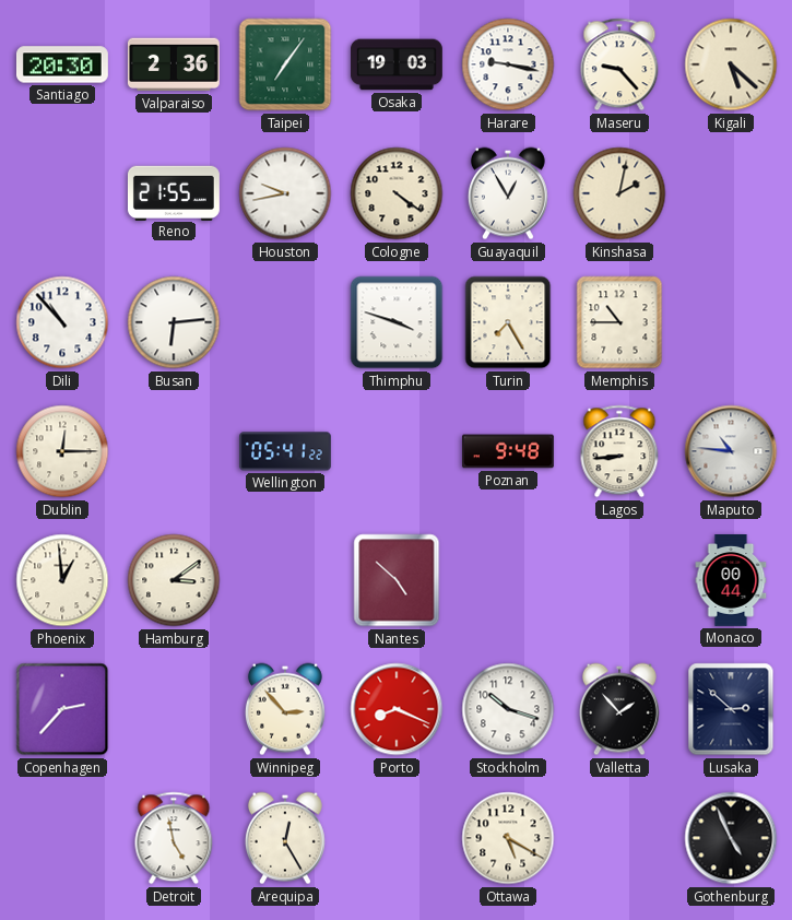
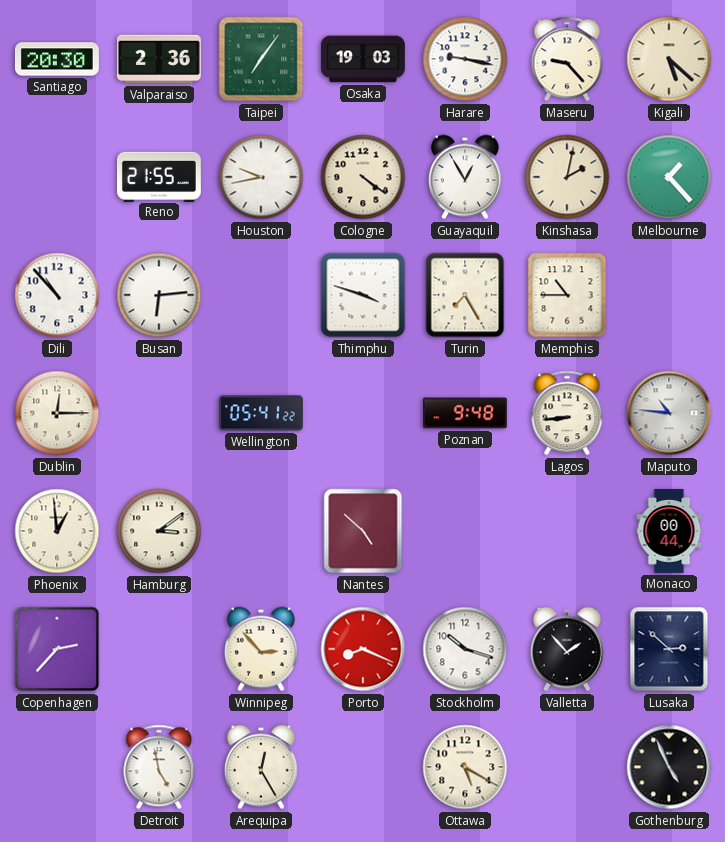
Melbourne: none -> 1:23
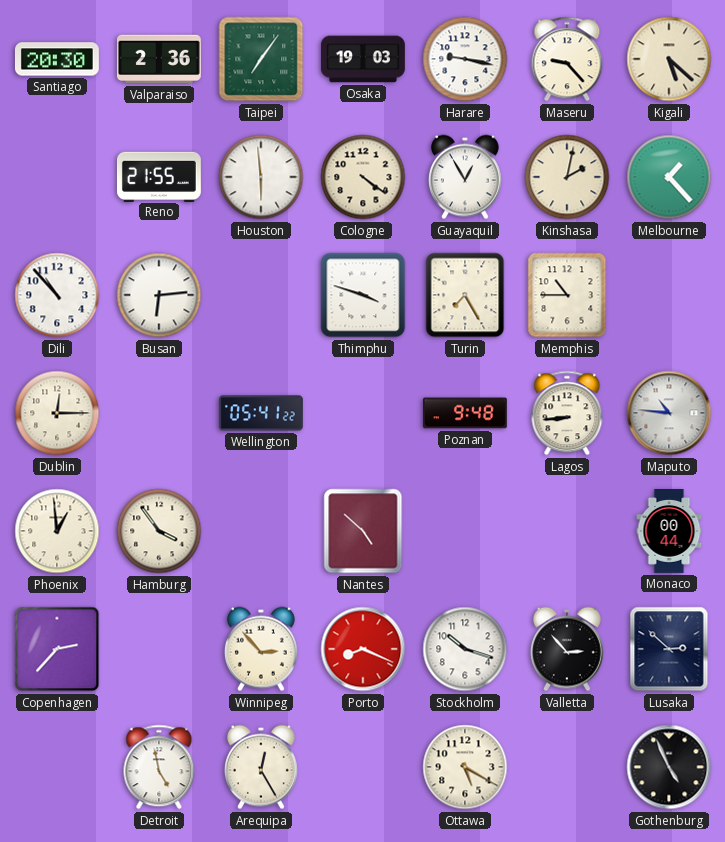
Houston: 9:43 -> 5:59
Hamburg: 3:09 -> 3:54
Valletta: 1:53 -> 2:53
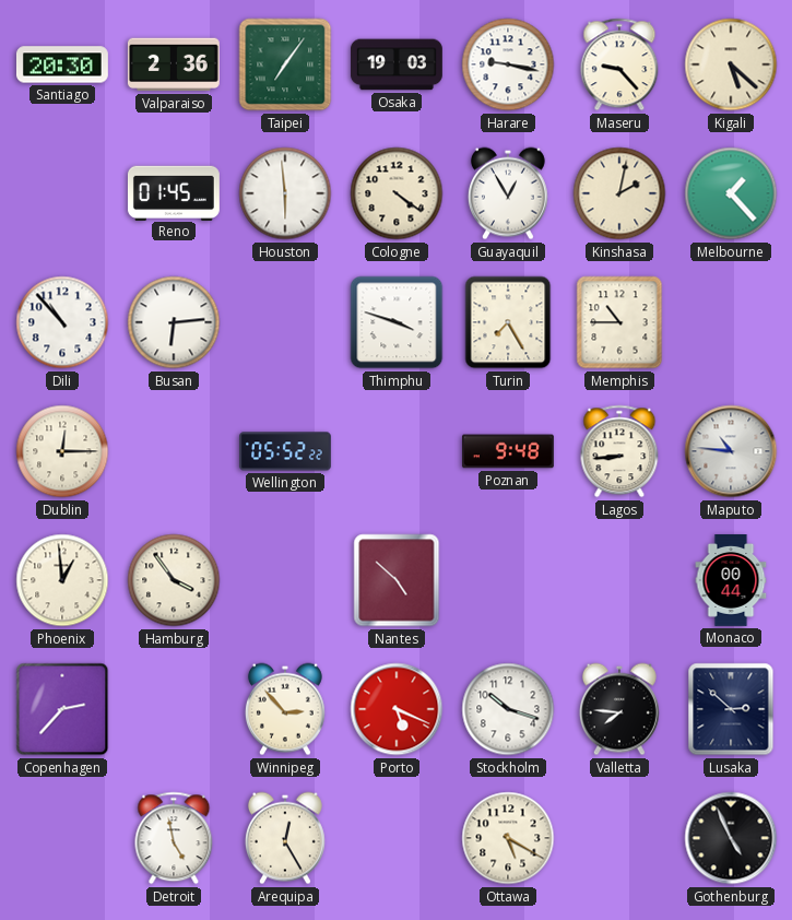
Reno: 21:55 -> 01:45
Wellington: 05:41 -> 05:52
Porto: 8:19 -> 5:19
Valletta: 2:53 -> 7:46
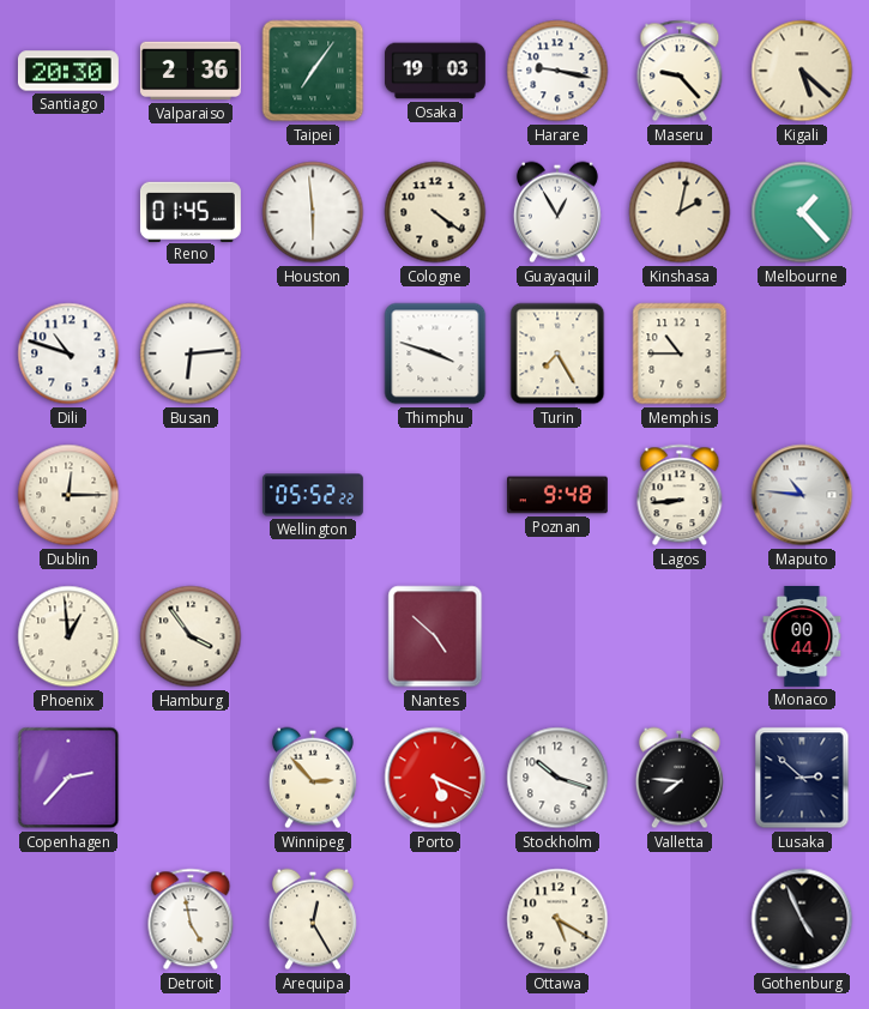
Dili: 10:53 -> 10:48
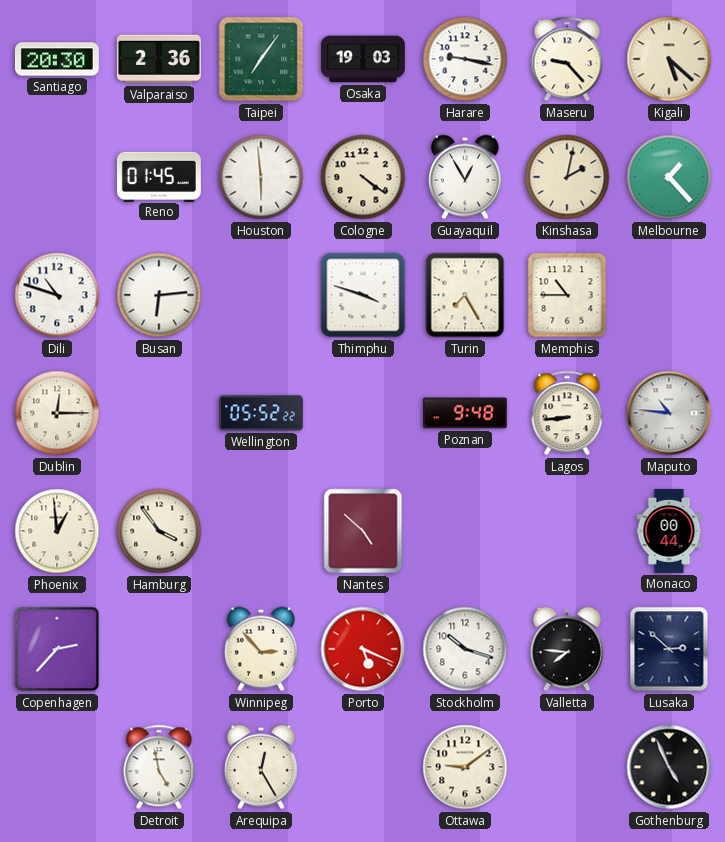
Ottawa: 5:20 -> 9:09
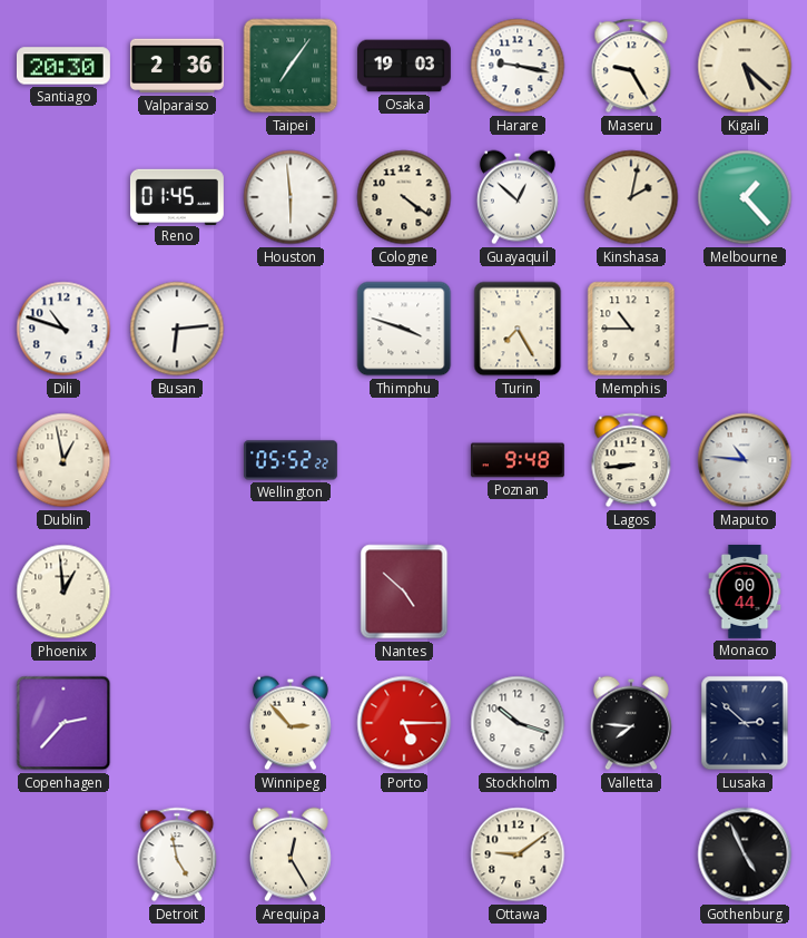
Maseru: 9:23 -> 9:25
Guayaquil: 12:55 -> 12:52
Dublin: 12:15 -> 12:58
Hamburg: 3:54 -> none
Porto: 5:19 -> 5:15
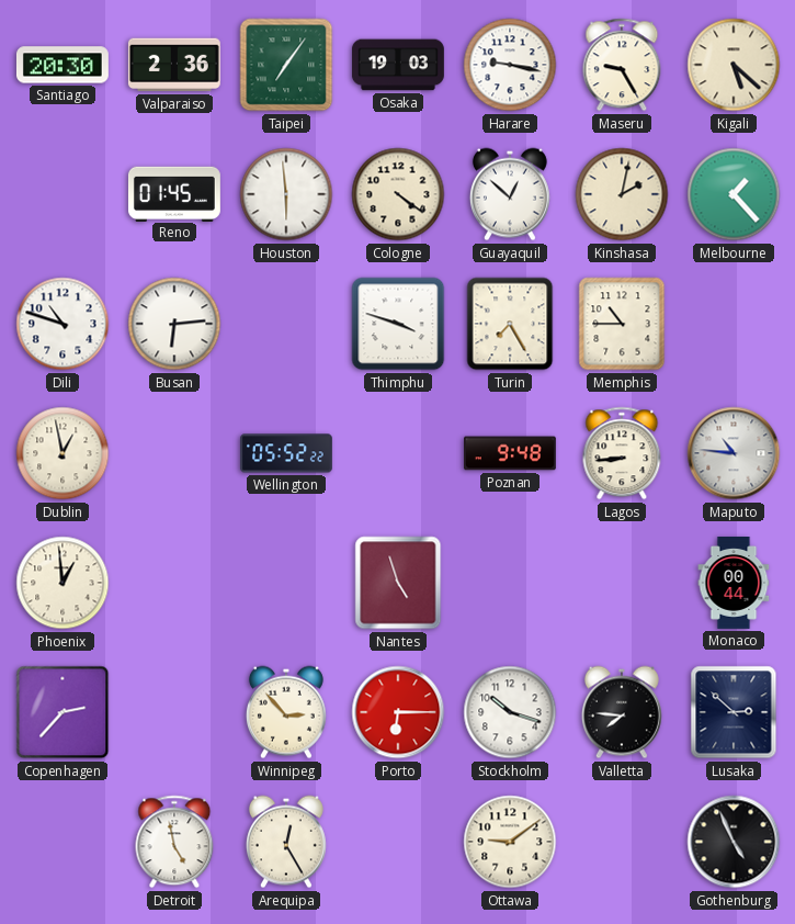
Nantes: 4:52 -> 4:57
Porto: 5:15 -> 6:15
